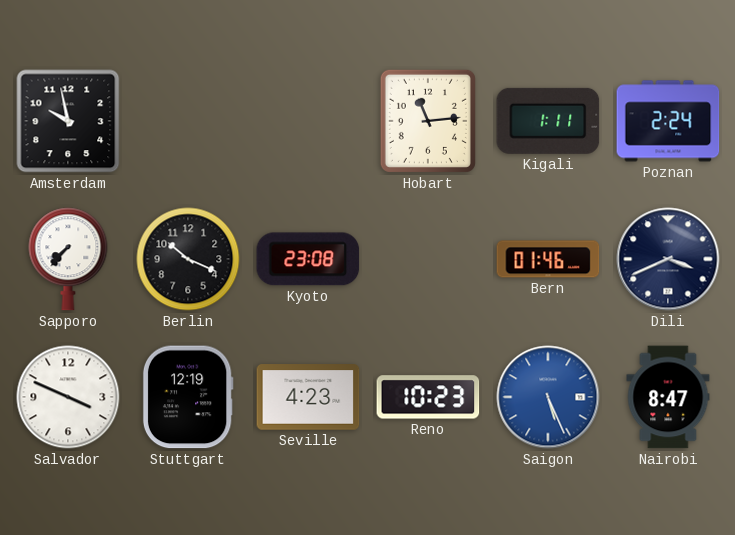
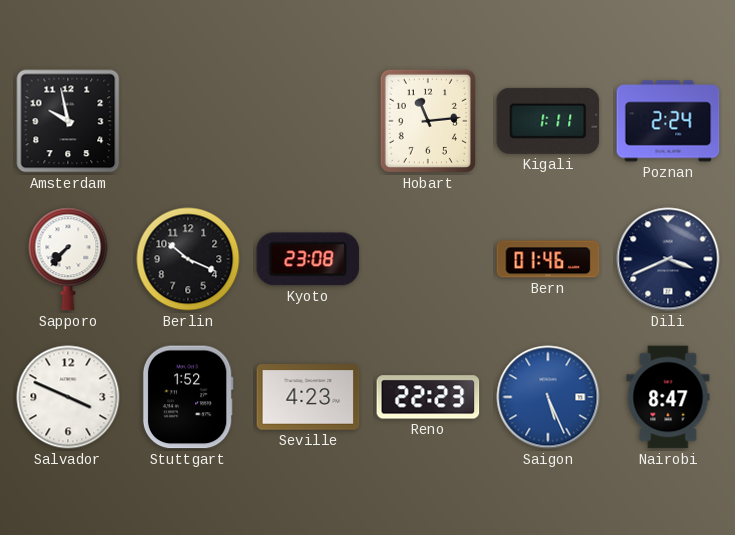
Stuttgart: 12:19 -> 1:52
Reno: 10:23 -> 22:23
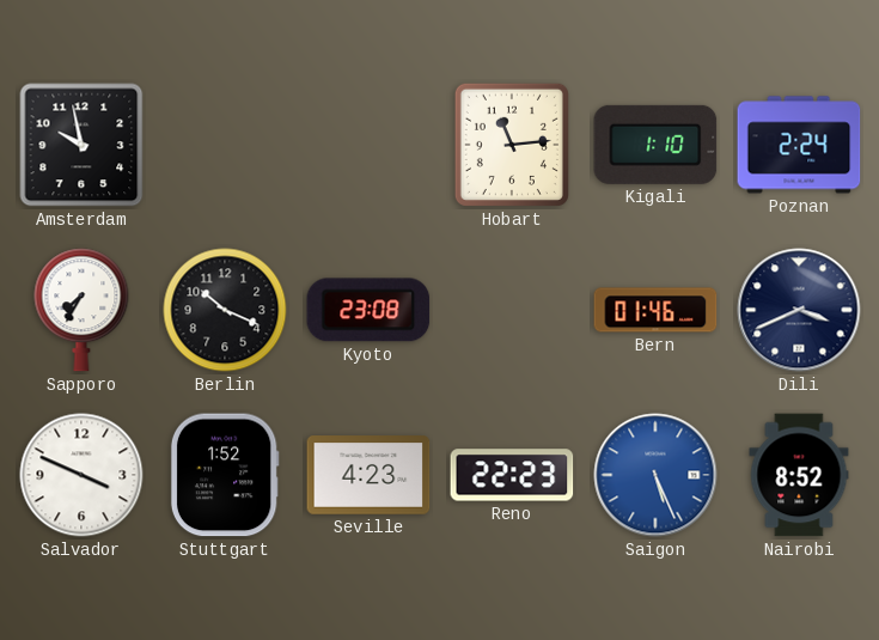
Kigali: 1:11 -> 1:10
Sapporo: 7:37 -> 7:35
Nairobi: 8:47 -> 8:52
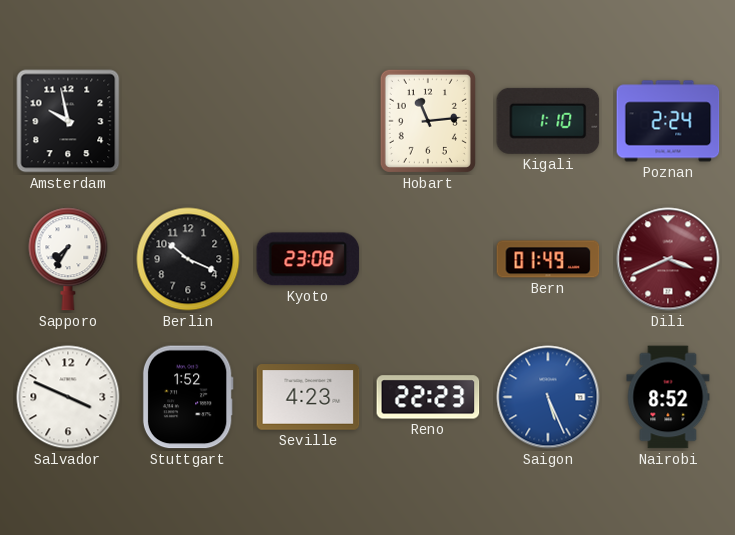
Bern: 01:46 -> 01:49
Dili dial: navy -> burgundy
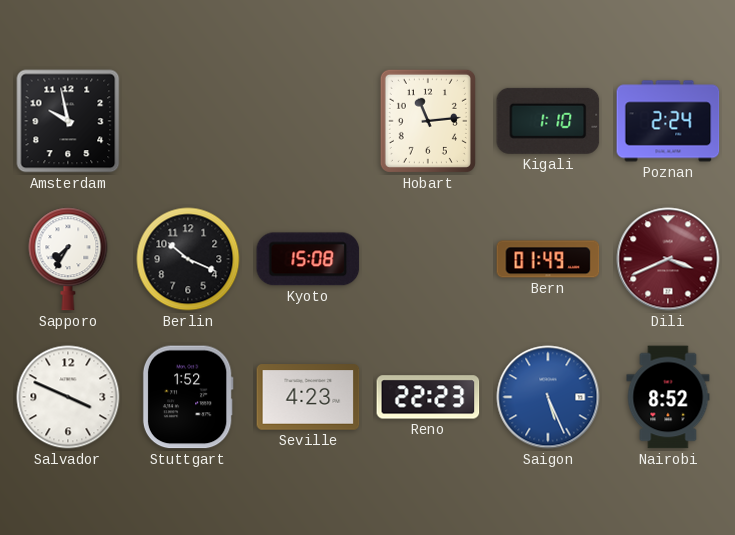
Kyoto: 23:08 -> 15:08
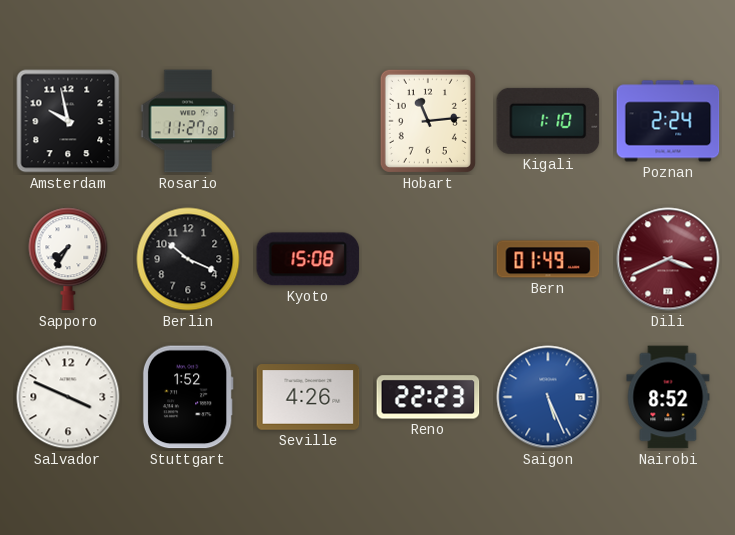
Rosario: none -> 11:27
Seville: 4:23 -> 4:26
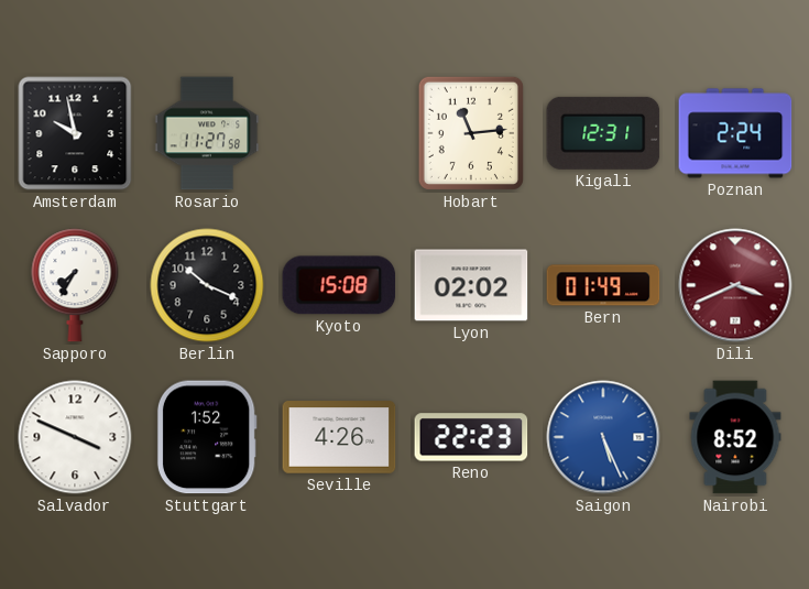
Kigali: 1:10 -> 12:31
Lyon: none -> 02:02
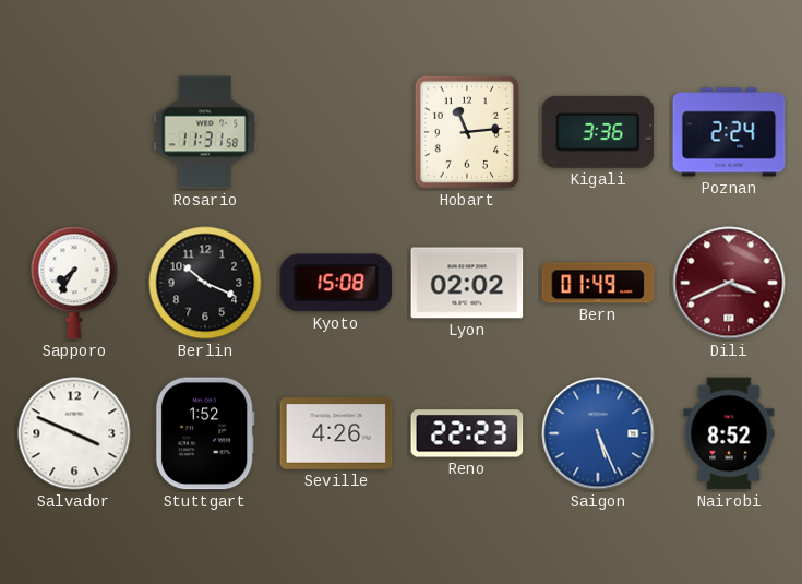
Amsterdam: 9:58 -> none
Rosario: 11:27 -> 11:31
Kigali: 12:31 -> 3:36
